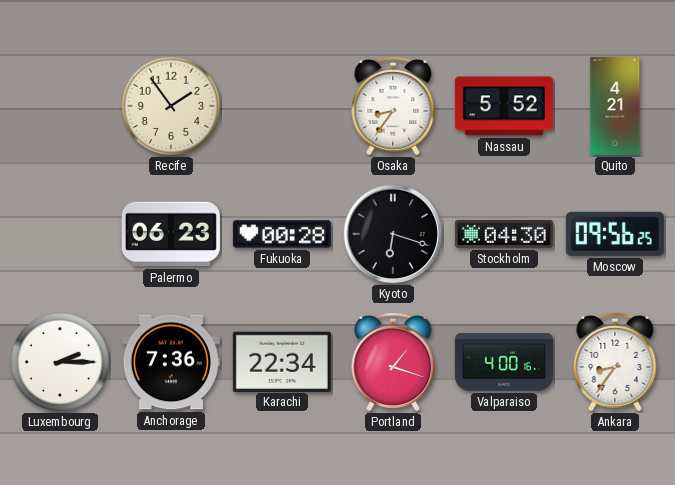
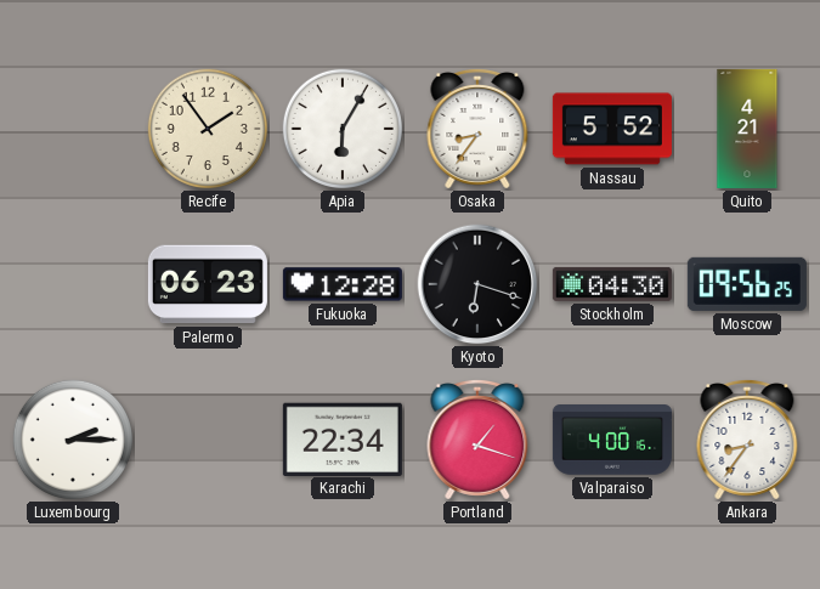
Apia: none -> 6:05
Fukuoka: 00:28 -> 12:28
Anchorage: 7:36 -> none
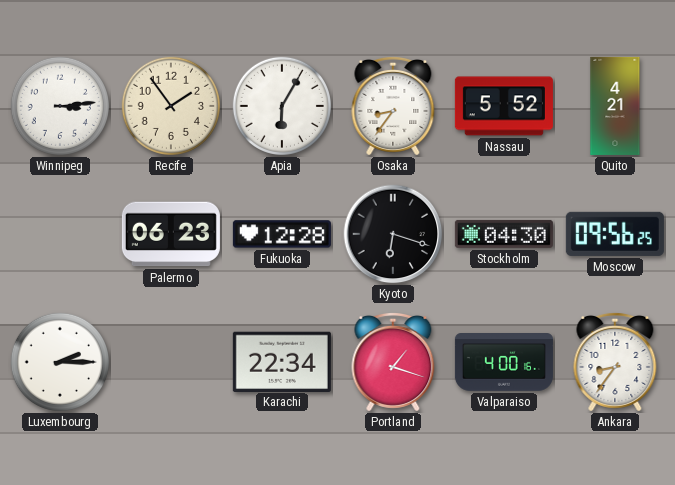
Winnipeg: none -> 3:14
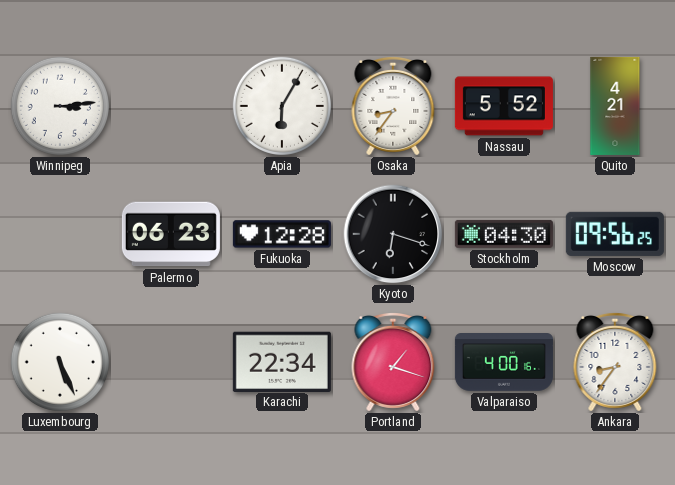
Recife: 1:54 -> none
Luxembourg: 2:15 -> 5:26
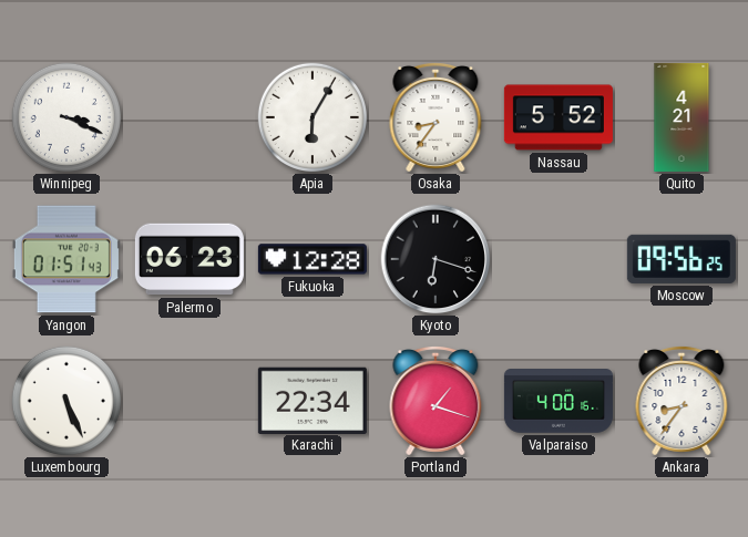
Winnipeg: 3:14 -> 3:19
Yangon: none -> 01:51
Stockholm: 04:30 -> none
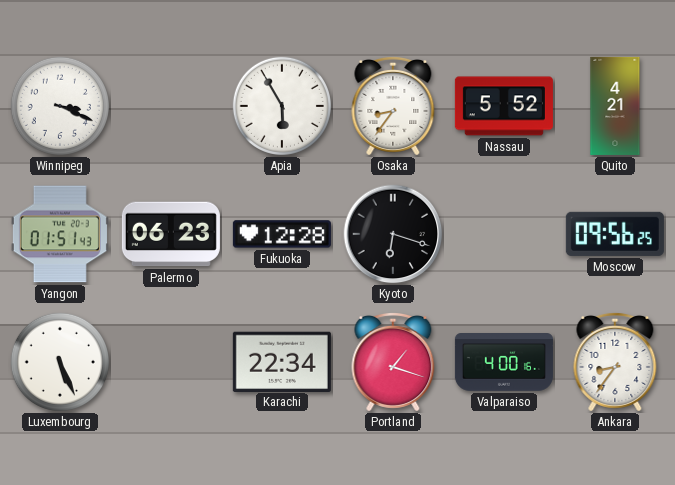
Apia: 6:05 -> 5:55
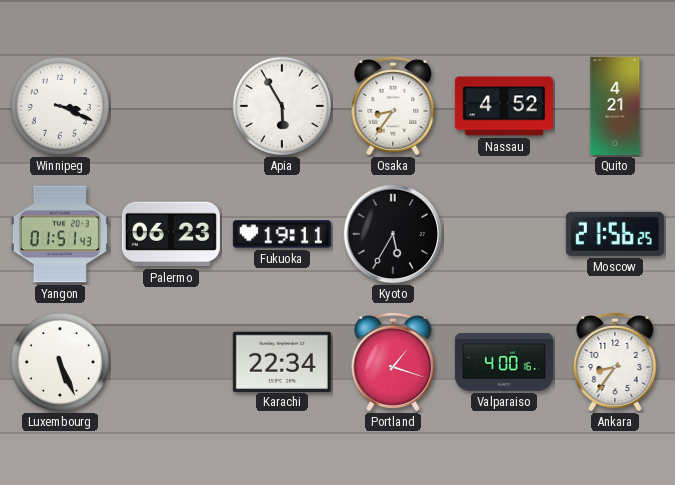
Nassau: 5:52 -> 4:52
Fukuoka: 12:28 -> 19:11
Kyoto: 6:18 -> 5:35
Moscow: 09:56 -> 21:56
